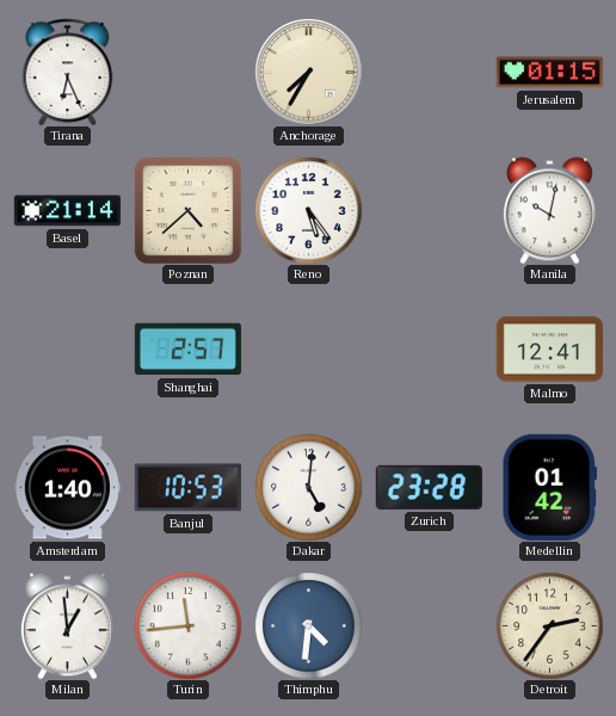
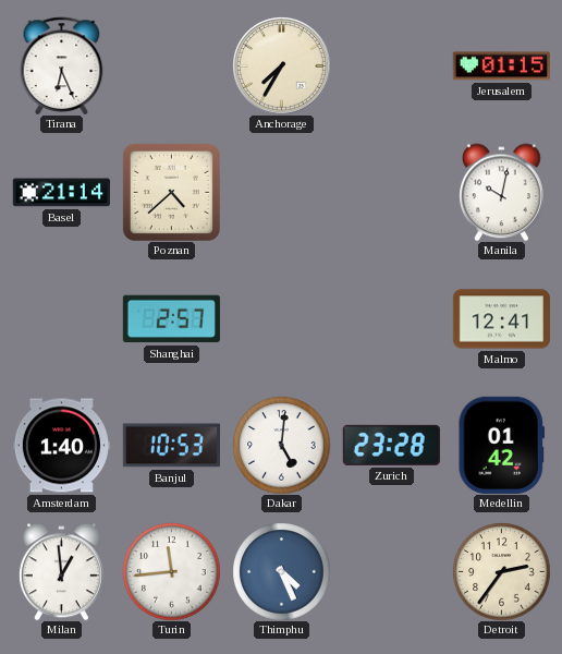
Reno: 5:24 -> none
Thimphu: 4:31 -> 4:26
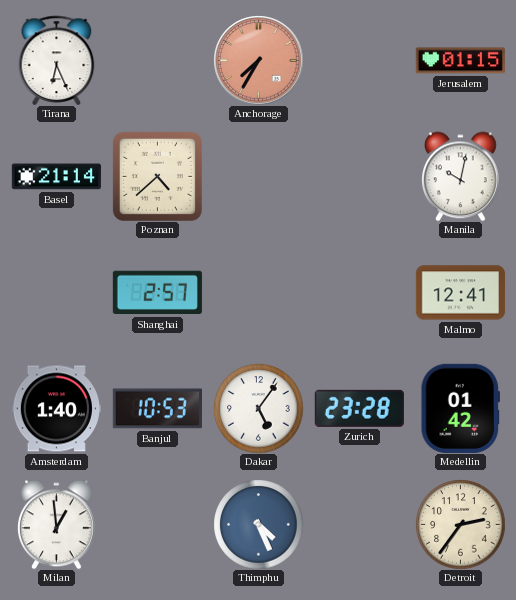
Anchorage dial: cream -> salmon
Dakar: 5:01 -> 5:06
Turin: 11:44 -> none
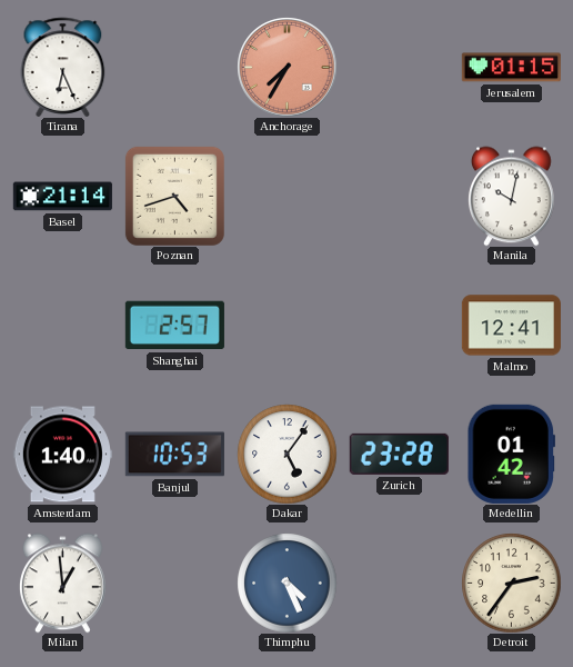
Poznan: 4:38 -> 4:42
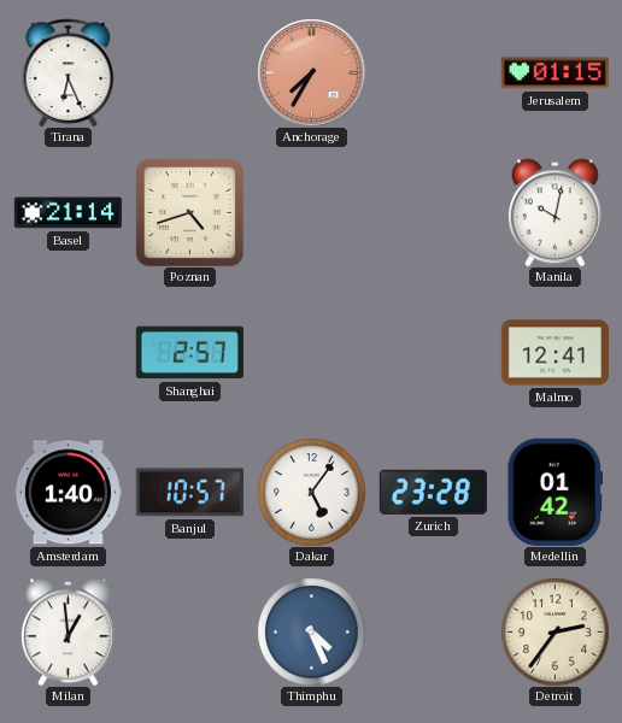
Banjul: 10:53 -> 10:57
